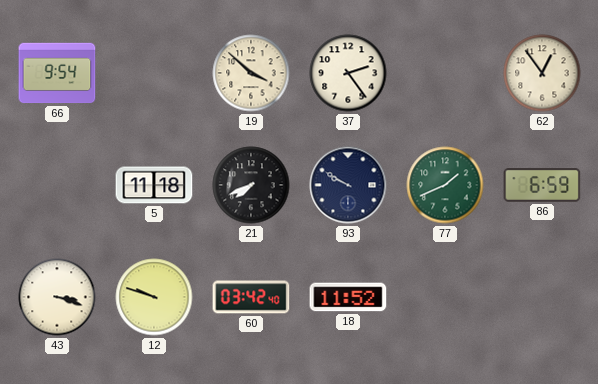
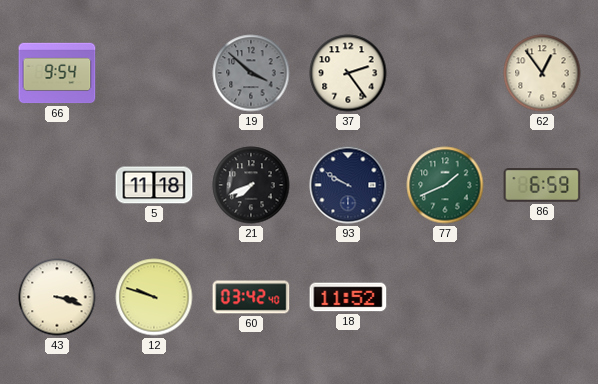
19 dial: cream -> grey
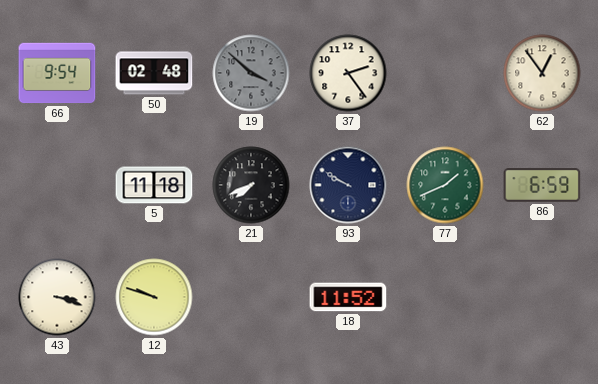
50: none -> 02:48
60: 03:42 -> none
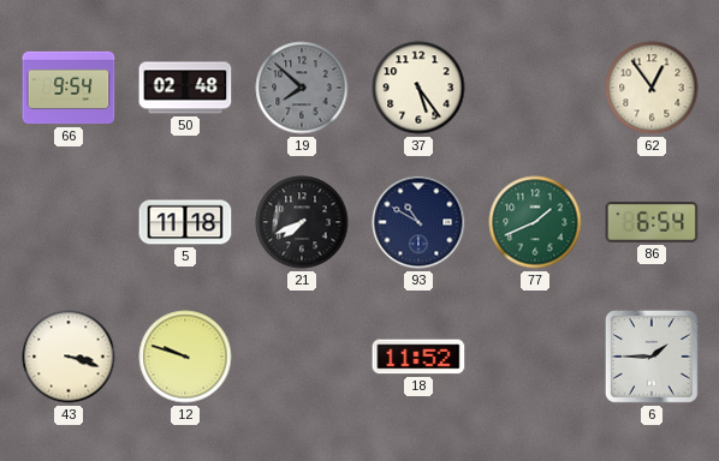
19: 3:52 -> 7:52
37: 2:24 -> 5:24
93: 9:50 -> 10:50
86: 6:59 -> 6:54
6: none -> 1:45
